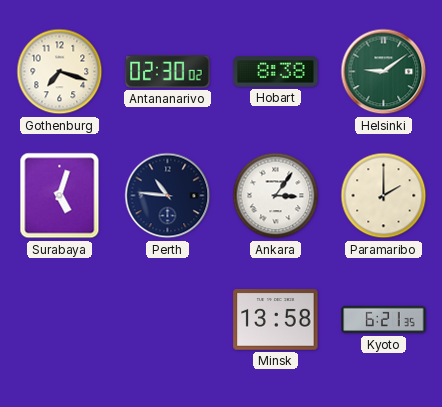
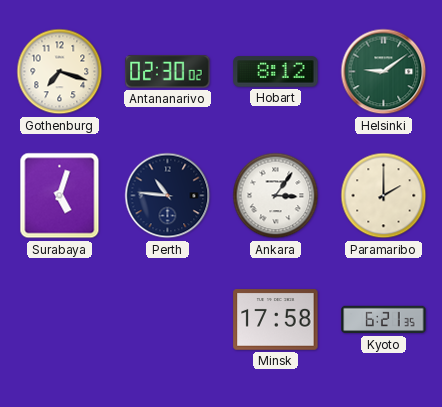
Hobart: 8:38 -> 8:12
Minsk: 13:58 -> 17:58
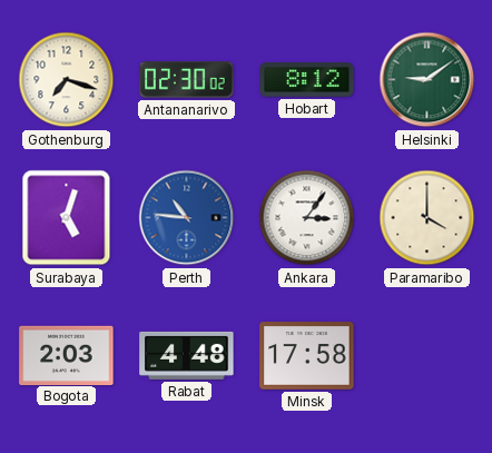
Perth dial: navy -> blue
Paramaribo: 2:00 -> 4:00
Bogota: none -> 2:03
Rabat: none -> 4:48
Kyoto: 6:21 -> none
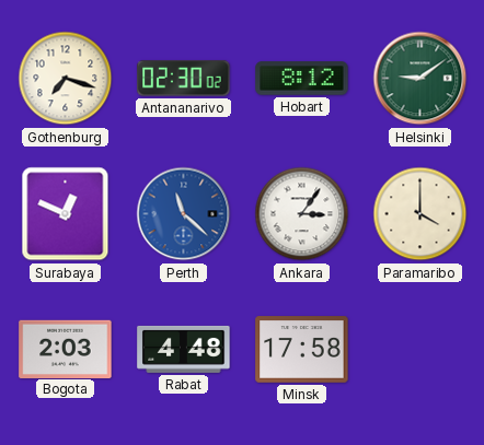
Surabaya: 5:03 -> 12:49
Perth: 10:46 -> 11:22
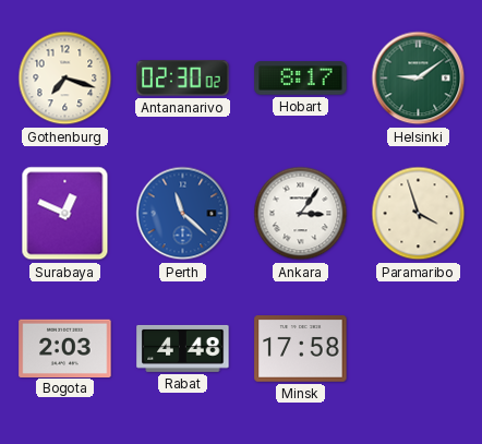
Hobart: 8:12 -> 8:17
Paramaribo: 4:00 -> 3:57
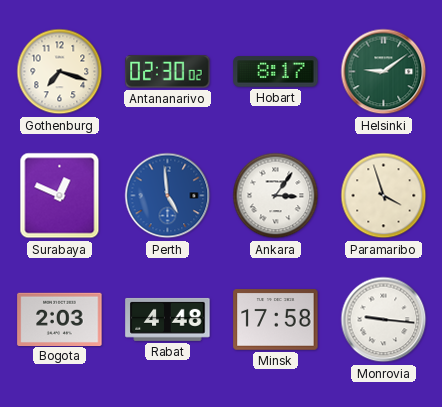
Perth: 11:22 -> 4:59
Monrovia: none -> 9:16
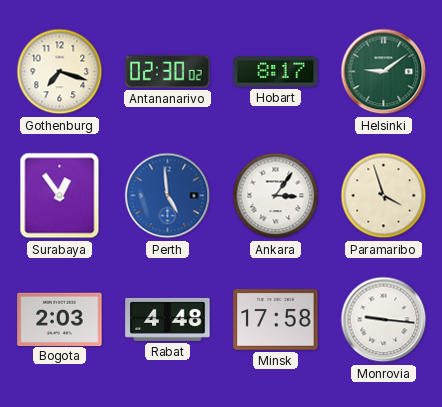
Surabaya: 12:49 -> 12:54
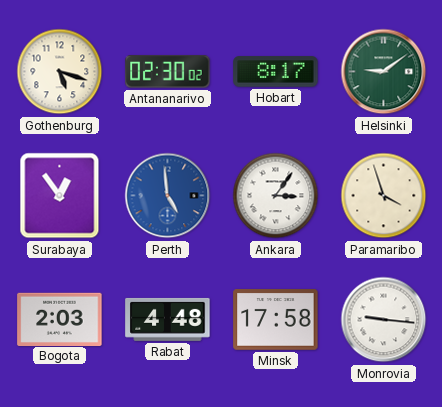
Gothenburg: 7:18 -> 5:18
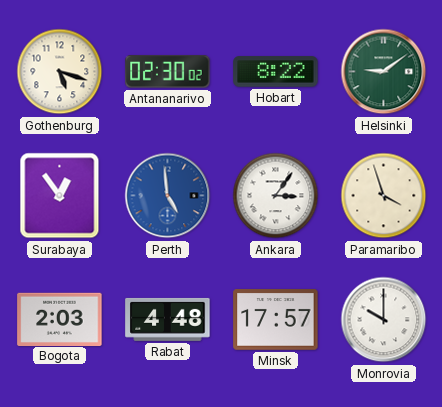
Hobart: 8:17 -> 8:22
Minsk: 17:58 -> 17:57
Monrovia: 9:16 -> 10:00
